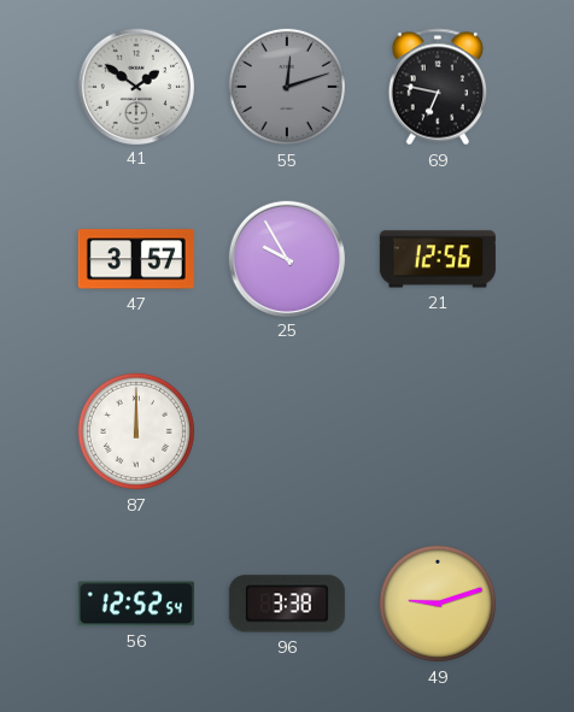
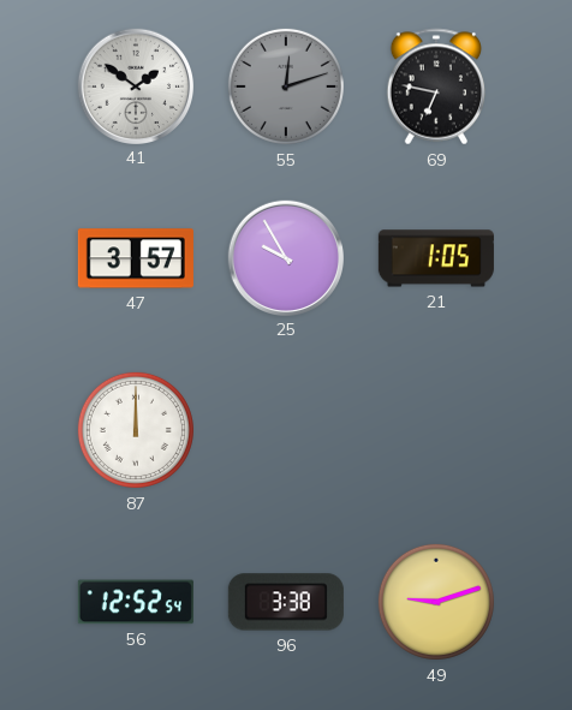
21: 12:56 -> 1:05
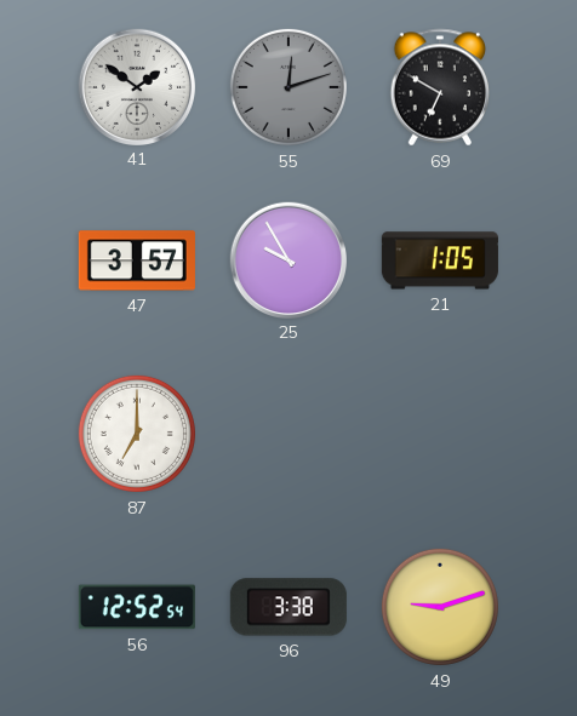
69: 6:47 -> 6:50
87: 12:00 -> 7:00
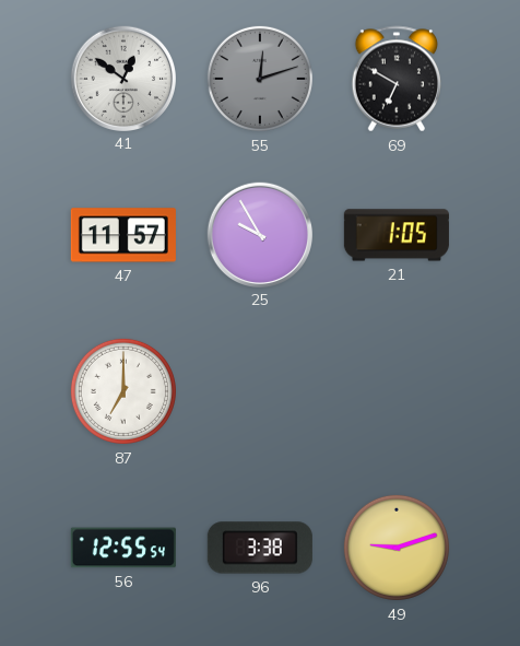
41: 1:51 -> 12:51
47: 3:57 -> 11:57
56: 12:52 -> 12:55
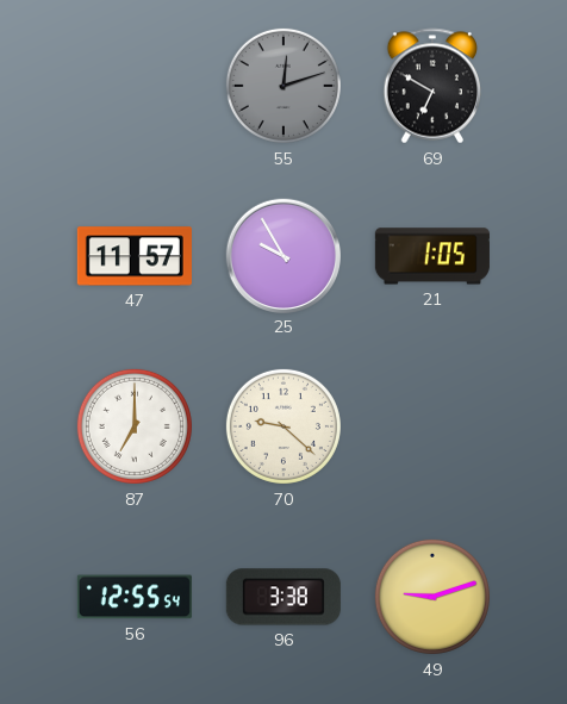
41: 12:51 -> none
70: none -> 9:22
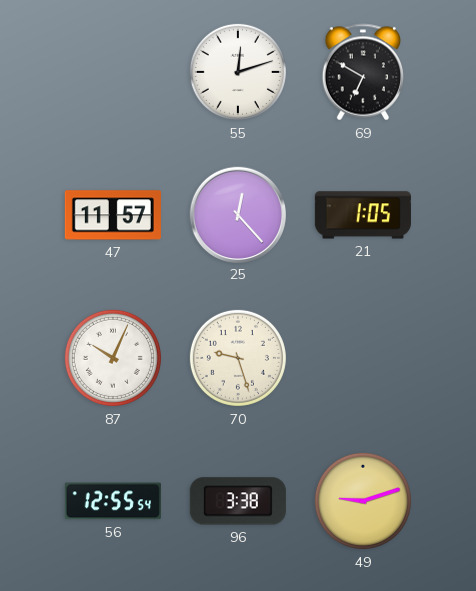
55 dial: grey -> white
25: 9:55 -> 12:23
87: 7:00 -> 10:04
70: 9:22 -> 9:27
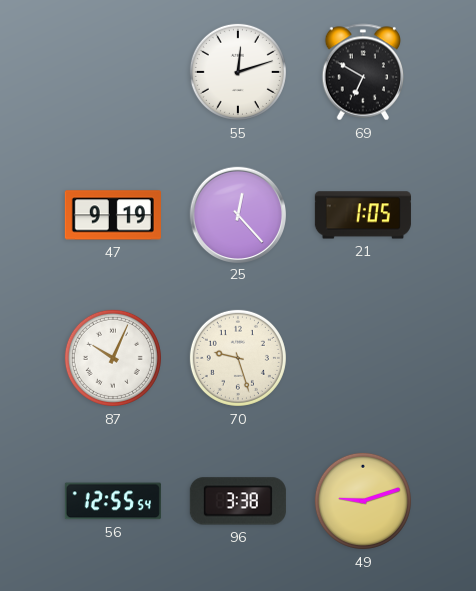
47: 11:57 -> 9:19
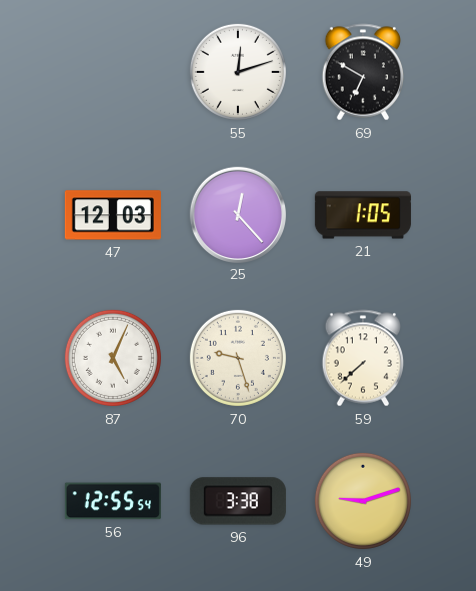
47: 9:19 -> 12:03
87: 10:04 -> 5:04
59: none -> 7:38
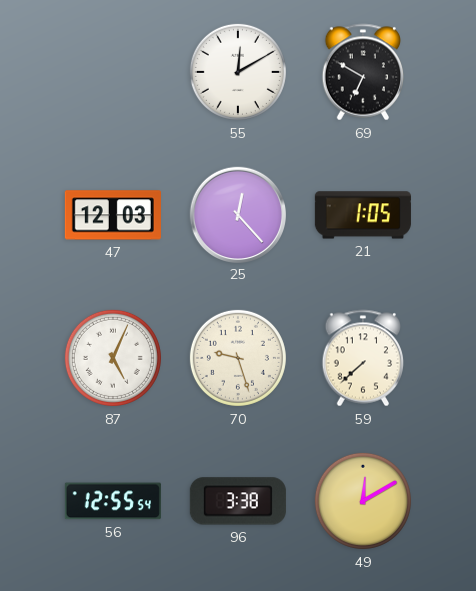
55: 12:12 -> 12:10
49: 9:12 -> 12:10
